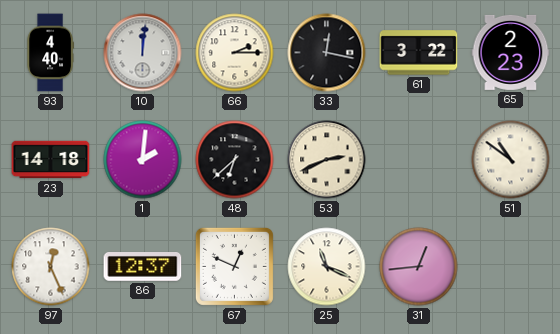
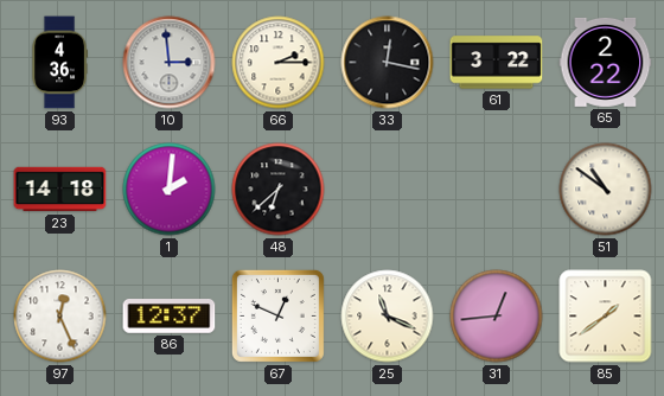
93: 4:40 -> 4:36
10: 12:01 -> 2:59
65: 2:23 -> 2:22
53: 2:41 -> none
85: none -> 1:39
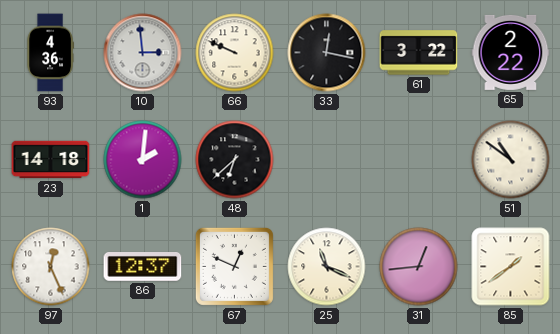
66: 2:15 -> 9:49
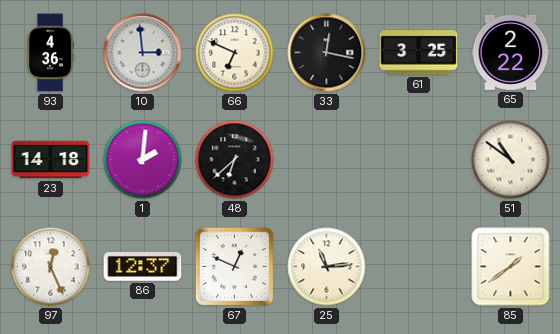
66: 9:49 -> 6:49
61: 3:22 -> 3:25
25: 11:19 -> 11:14
31: 12:44 -> none
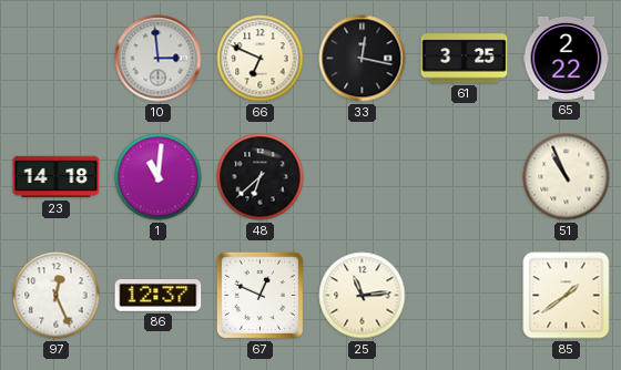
93: 4:36 -> none
1: 2:01 -> 11:01
51: 10:51 -> 10:56
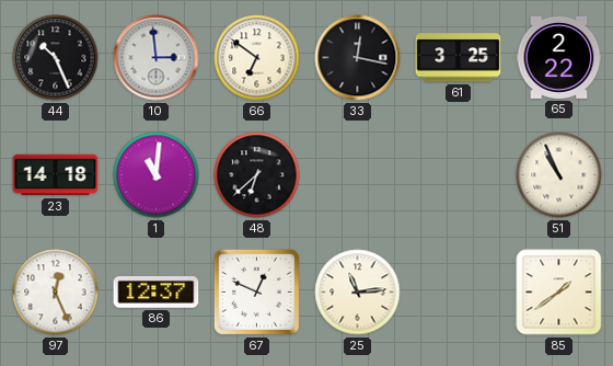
44: none -> 10:26
66: 6:49 -> 6:51
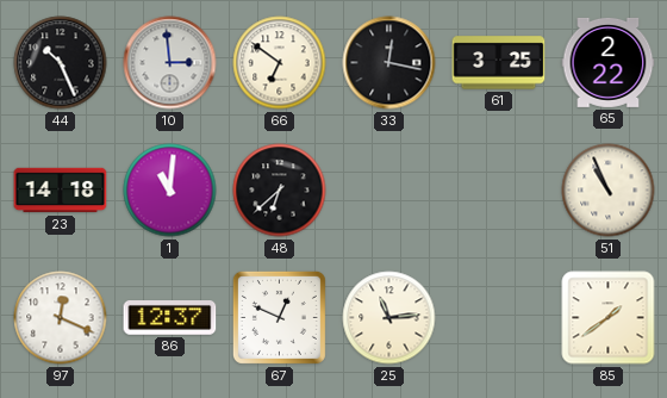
97: 12:26 -> 12:19
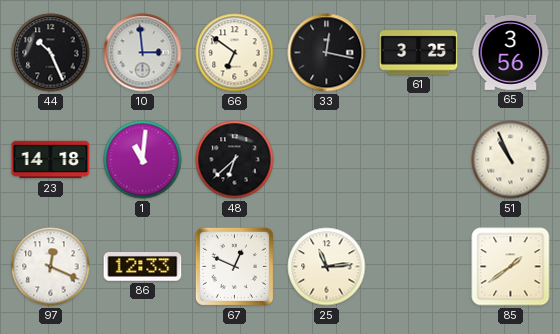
65: 2:22 -> 3:56
86: 12:37 -> 12:33
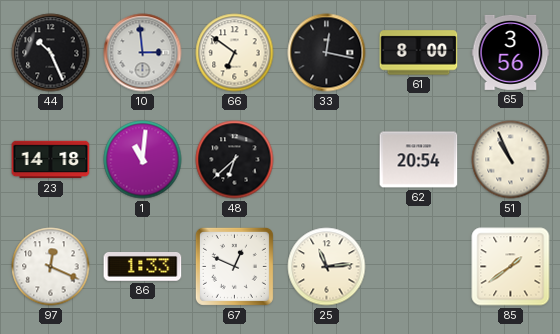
61: 3:25 -> 8:00
62: none -> 20:54
86: 12:33 -> 1:33
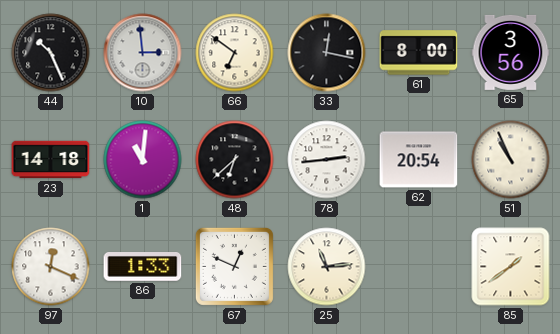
78: none -> 2:44
